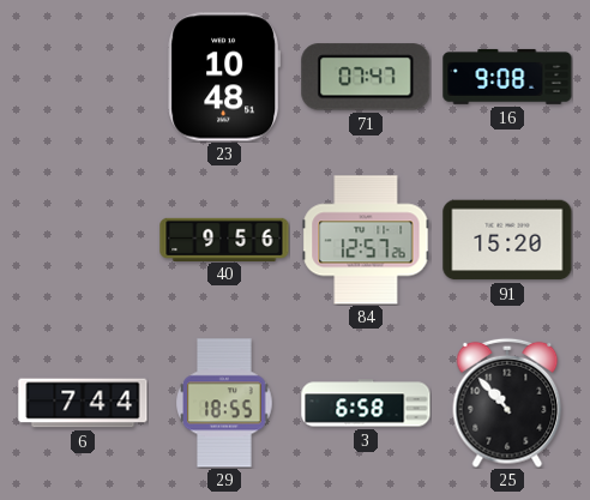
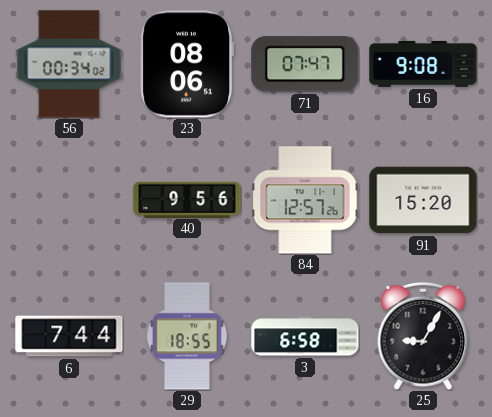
56: none -> 00:34
23: 10:48 -> 08:06
25: 10:53 -> 9:05
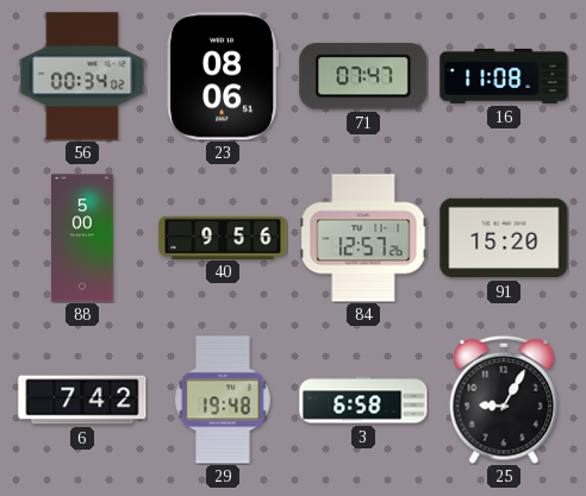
16: 9:08 -> 11:08
88: none -> 5:00
6: 7:44 -> 7:42
29: 18:55 -> 19:48
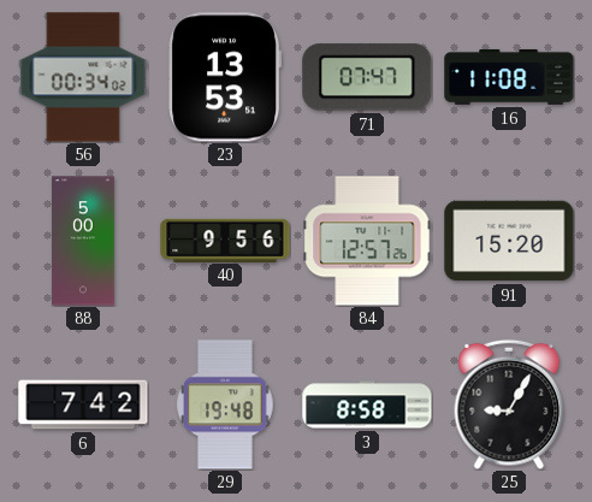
23: 08:06 -> 13:53
3: 6:58 -> 8:58
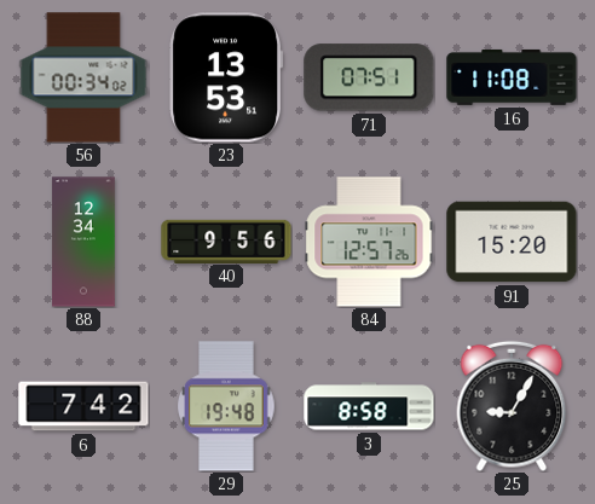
71: 07:47 -> 07:51
88: 5:00 -> 12:34
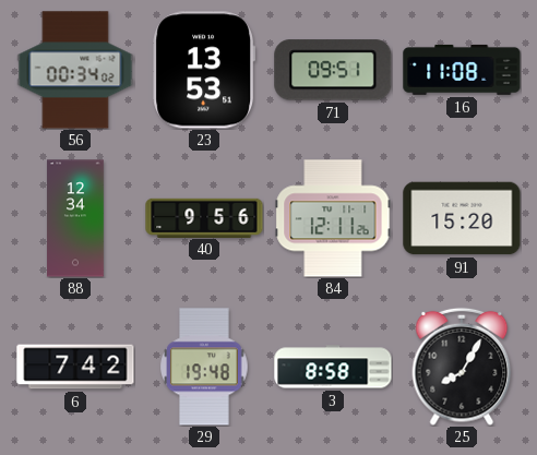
71: 07:51 -> 09:51
84: 12:57 -> 12:11
25: 9:05 -> 8:05
